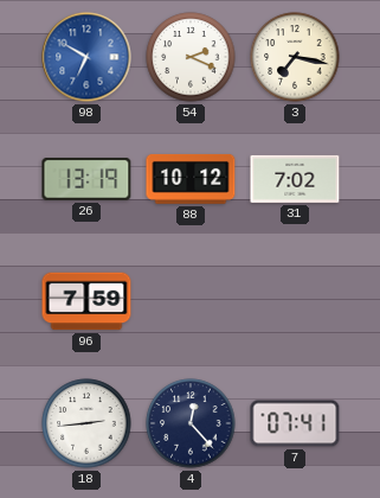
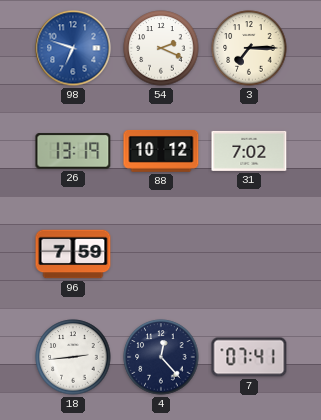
98: 6:50 -> 6:48
3: 7:17 -> 7:15
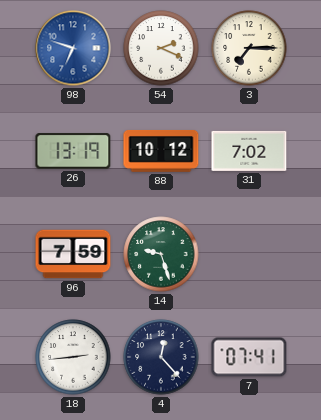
14: none -> 9:27
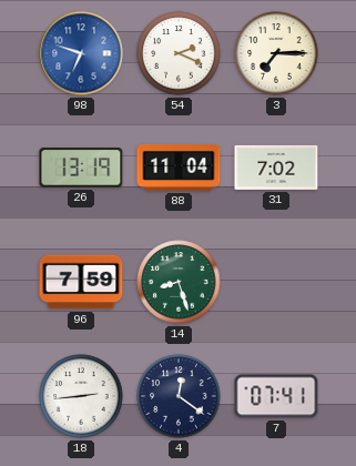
88: 10:12 -> 11:04
14: 9:27 -> 8:27
4: 12:23 -> 12:21
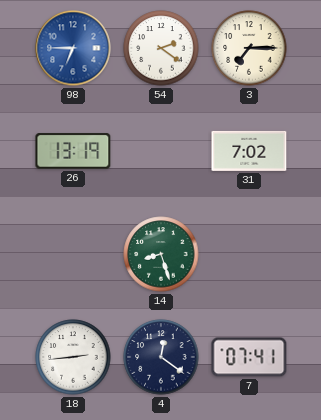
98: 6:48 -> 6:45
54: 2:19 -> 2:21
88: 11:04 -> none
96: 7:59 -> none
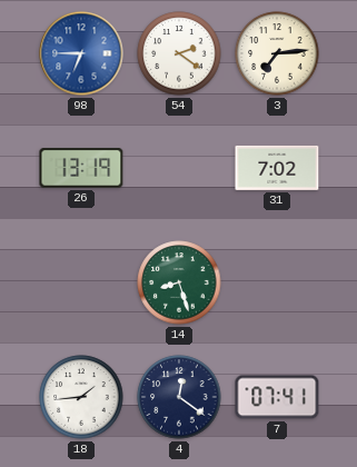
3: 7:15 -> 7:14
18: 2:44 -> 1:44
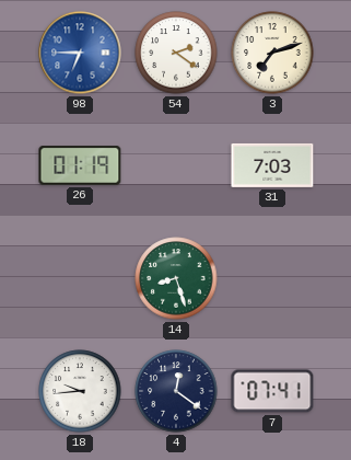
3: 7:14 -> 7:12
26: 13:19 -> 01:19
31: 7:02 -> 7:03
18: 1:44 -> 9:44
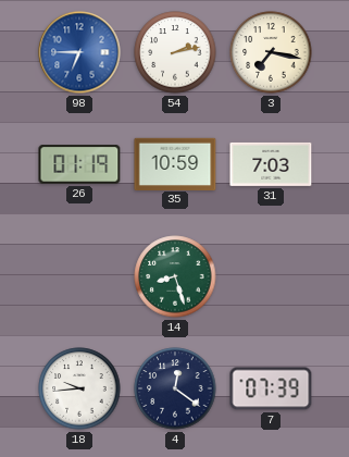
54: 2:21 -> 2:13
3: 7:12 -> 7:17
35: none -> 10:59
7: 07:41 -> 07:39
